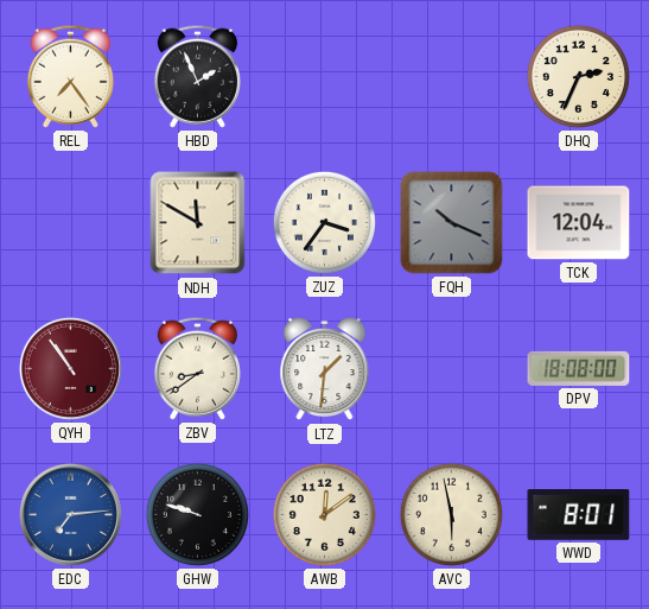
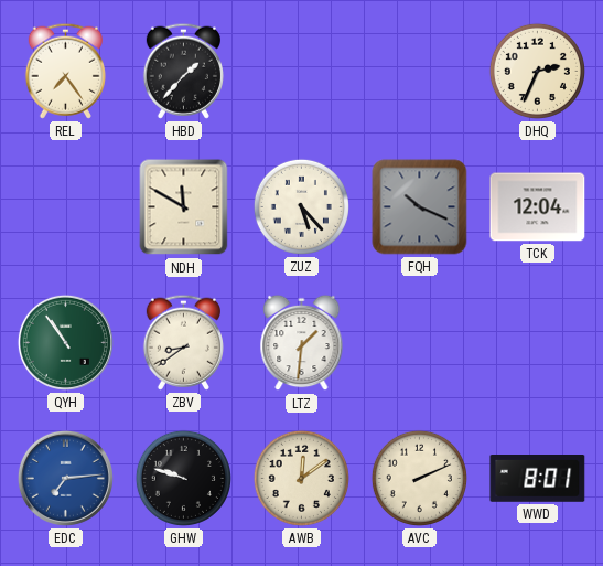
HBD: 1:56 -> 1:37
ZUZ: 3:36 -> 5:23
QYH dial: burgundy -> green
DPV: 18:08 -> none
AVC: 5:58 -> 2:11
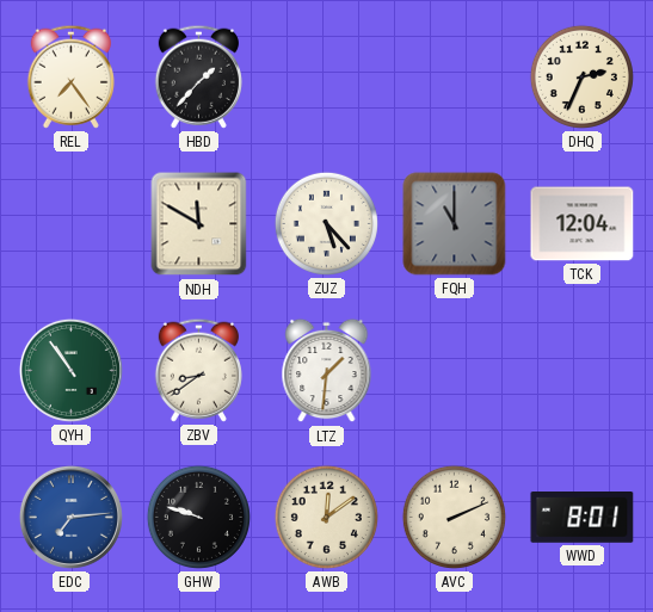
FQH: 10:19 -> 11:00
